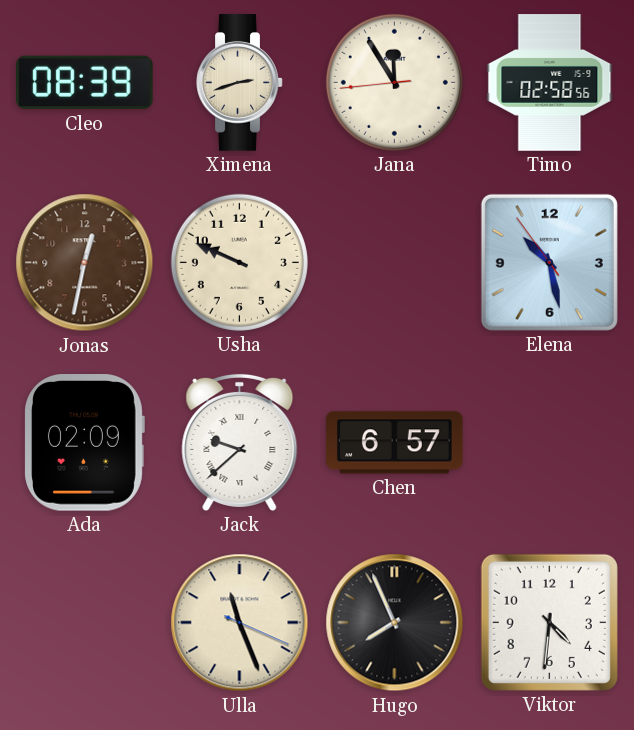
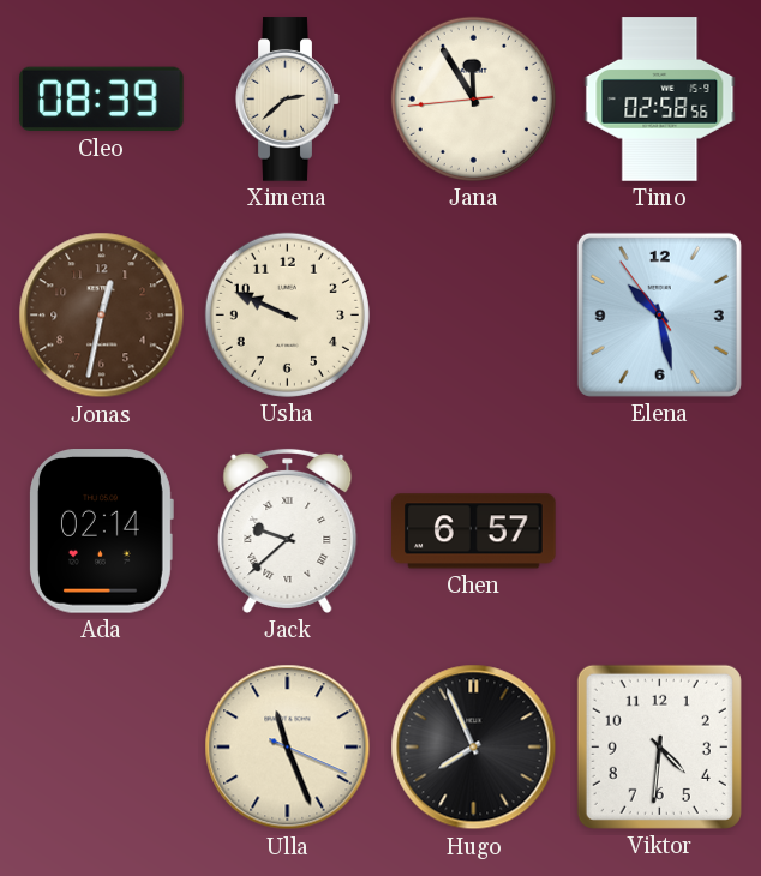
Ximena: 2:42 -> 2:38
Ada: 02:09 -> 02:14
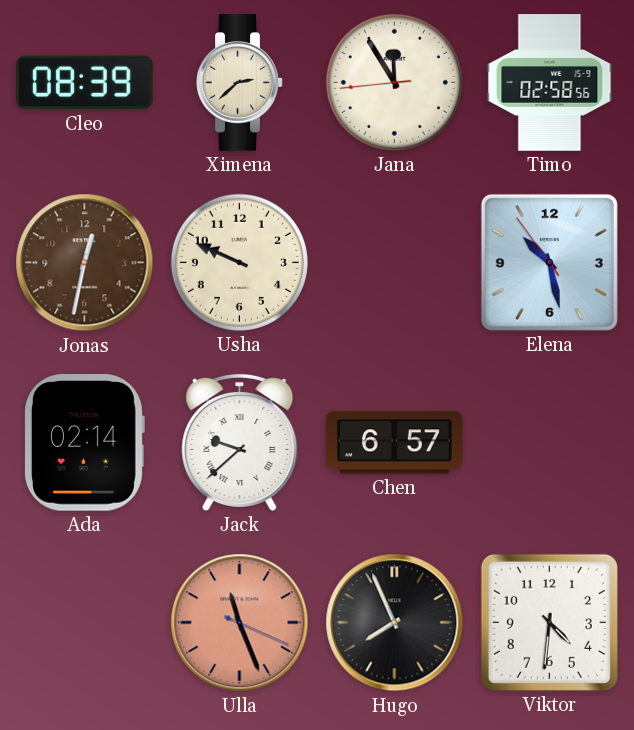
Ulla dial: cream -> salmon
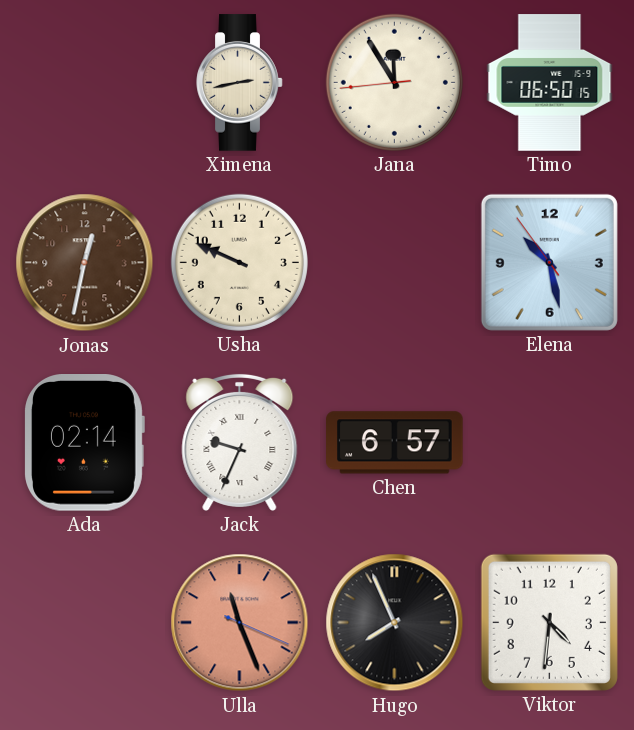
Cleo: 08:39 -> none
Ximena: 2:38 -> 2:43
Timo: 02:58 -> 06:50
Jack: 9:38 -> 9:34
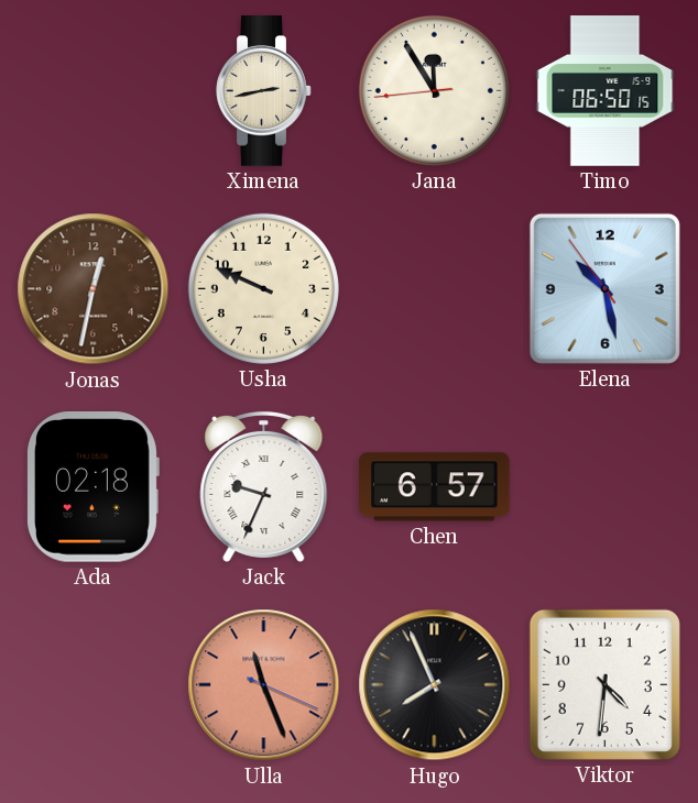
Ada: 02:14 -> 02:18
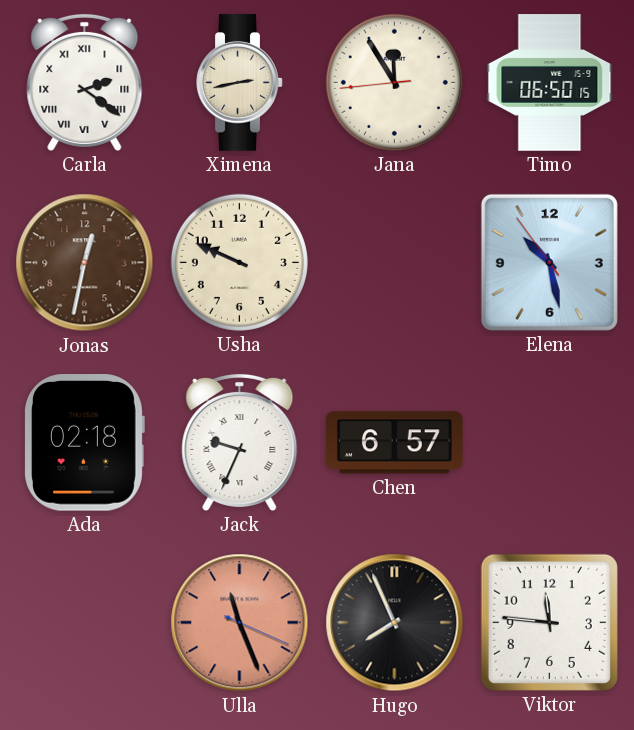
Carla: none -> 2:21
Viktor: 4:31 -> 11:46
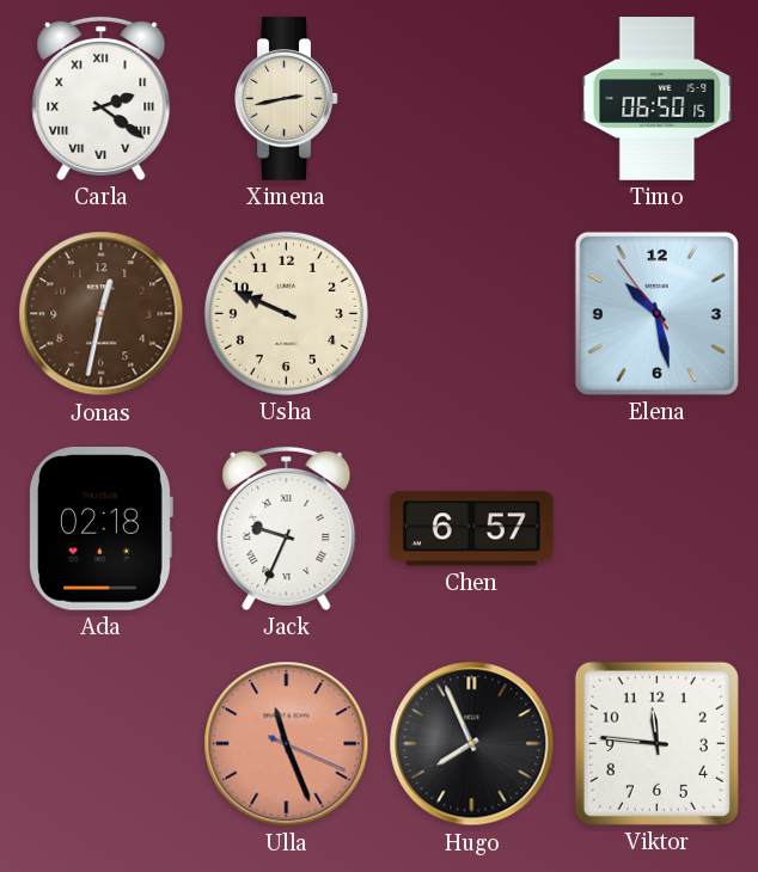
Jana: 11:54 -> none
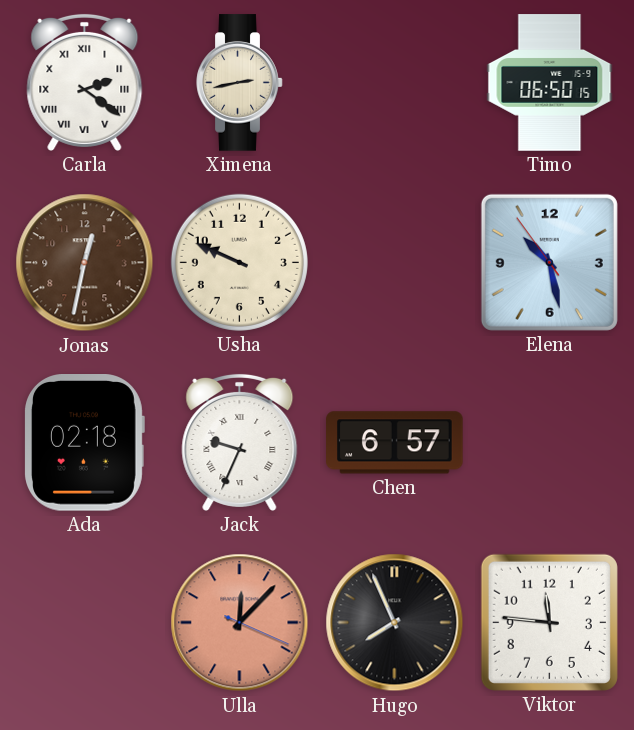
Ulla: 11:26 -> 12:07
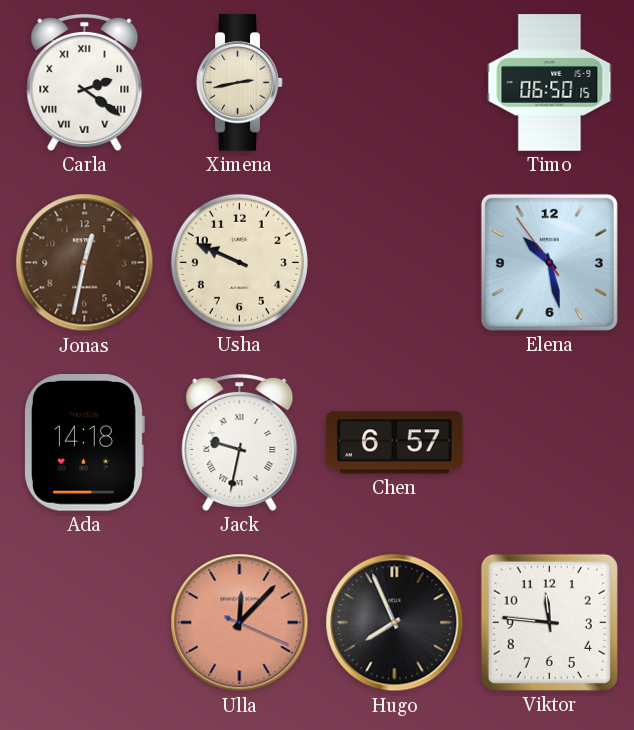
Ada: 02:18 -> 14:18
Jack: 9:34 -> 9:32
